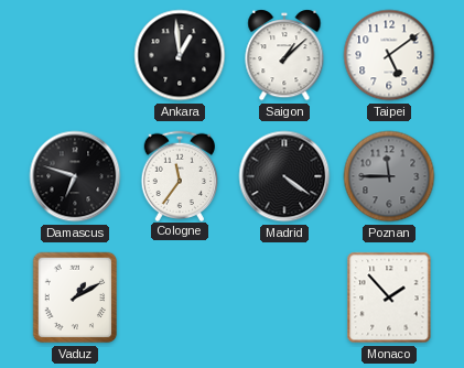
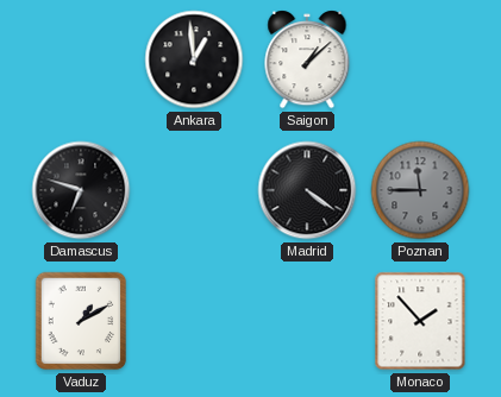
Taipei: 5:09 -> none
Cologne: 11:36 -> none
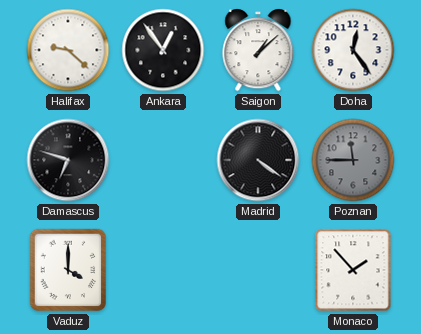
Halifax: none -> 9:22
Ankara: 12:59 -> 12:54
Doha: none -> 12:24
Vaduz: 1:10 -> 4:00
